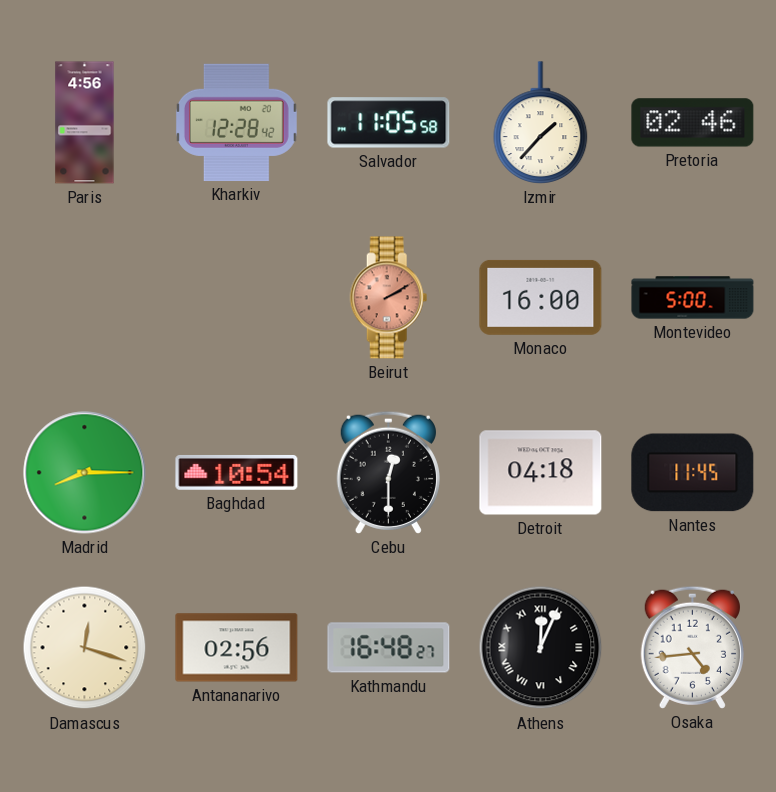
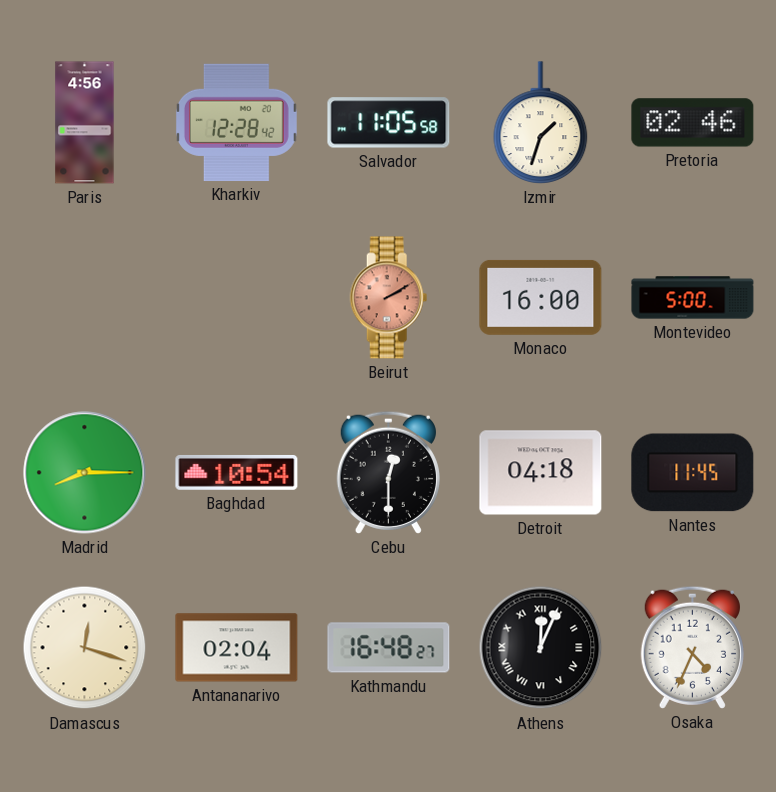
Izmir: 1:37 -> 1:33
Antananarivo: 02:56 -> 02:04
Osaka: 4:44 -> 4:34
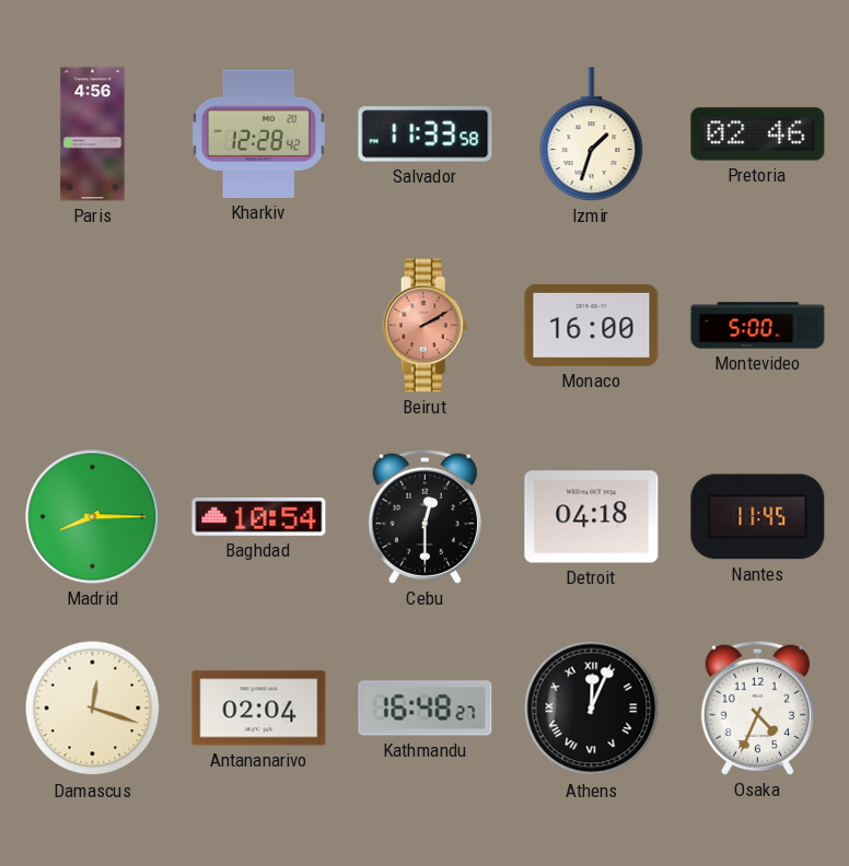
Salvador: 11:05 -> 11:33
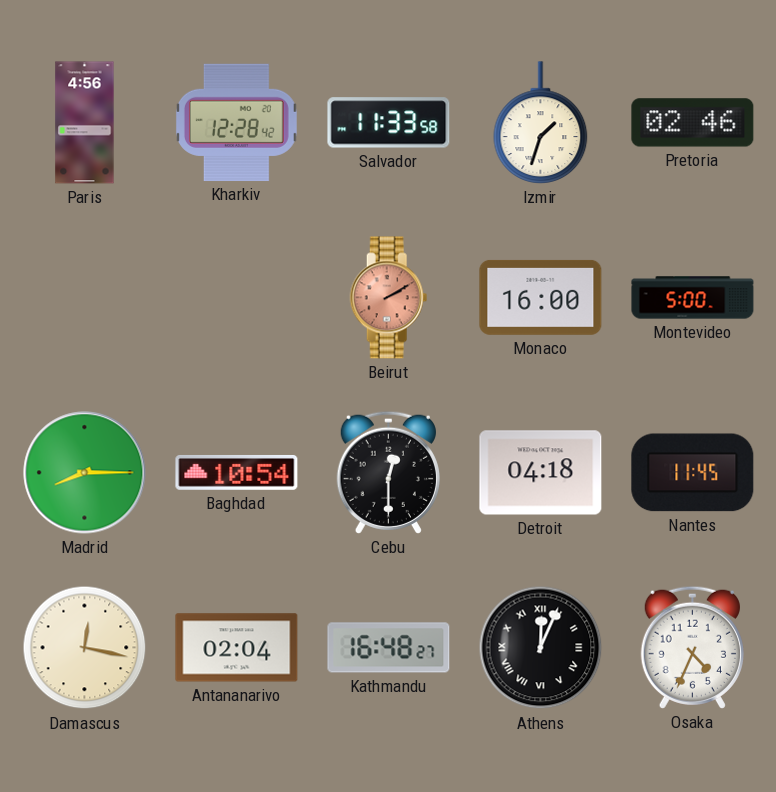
Damascus: 12:18 -> 12:17
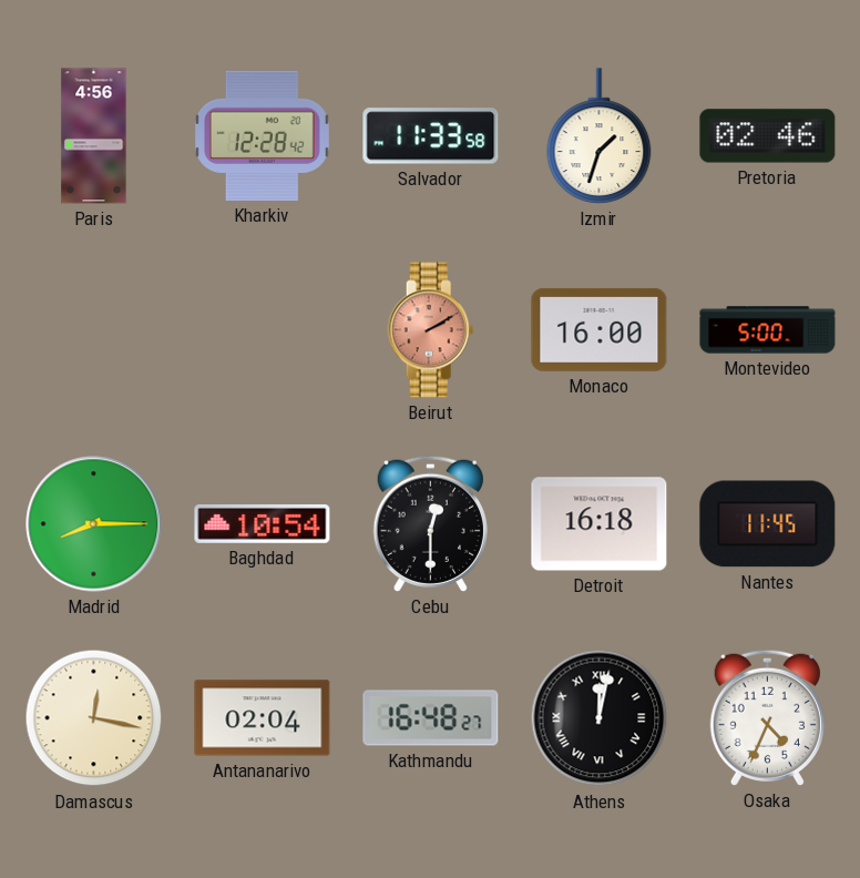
Detroit: 04:18 -> 16:18
Athens: 12:04 -> 12:02
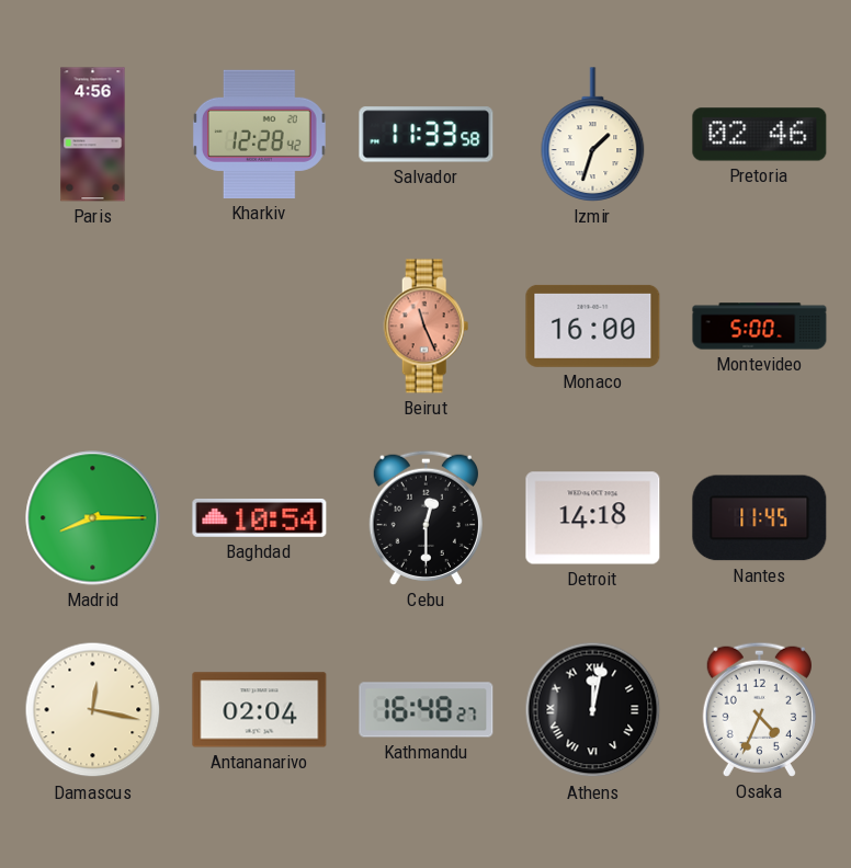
Beirut: 2:10 -> 11:26
Detroit: 16:18 -> 14:18
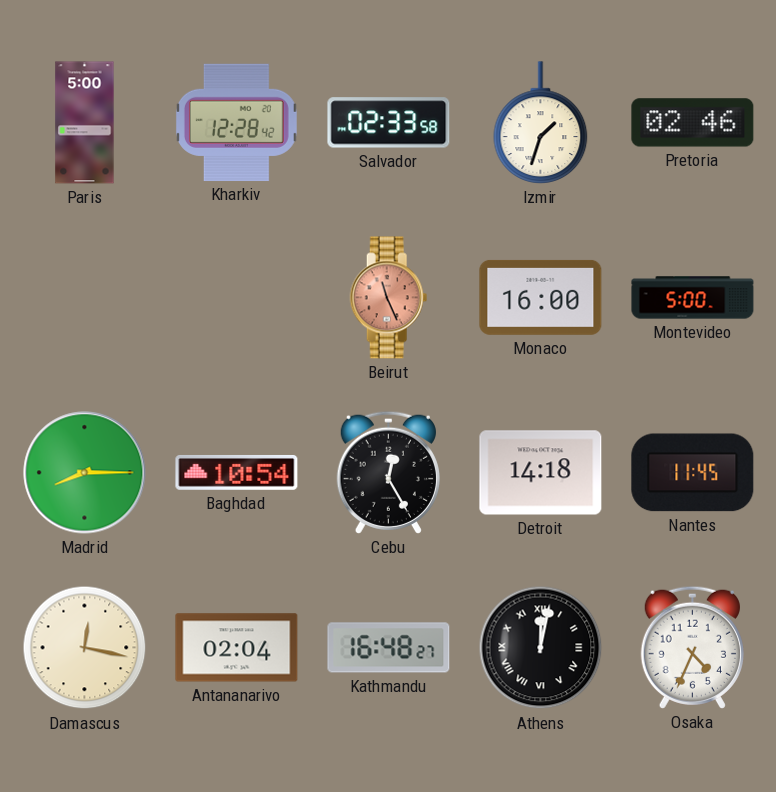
Paris: 4:56 -> 5:00
Salvador: 11:33 -> 02:33
Cebu: 12:30 -> 12:25
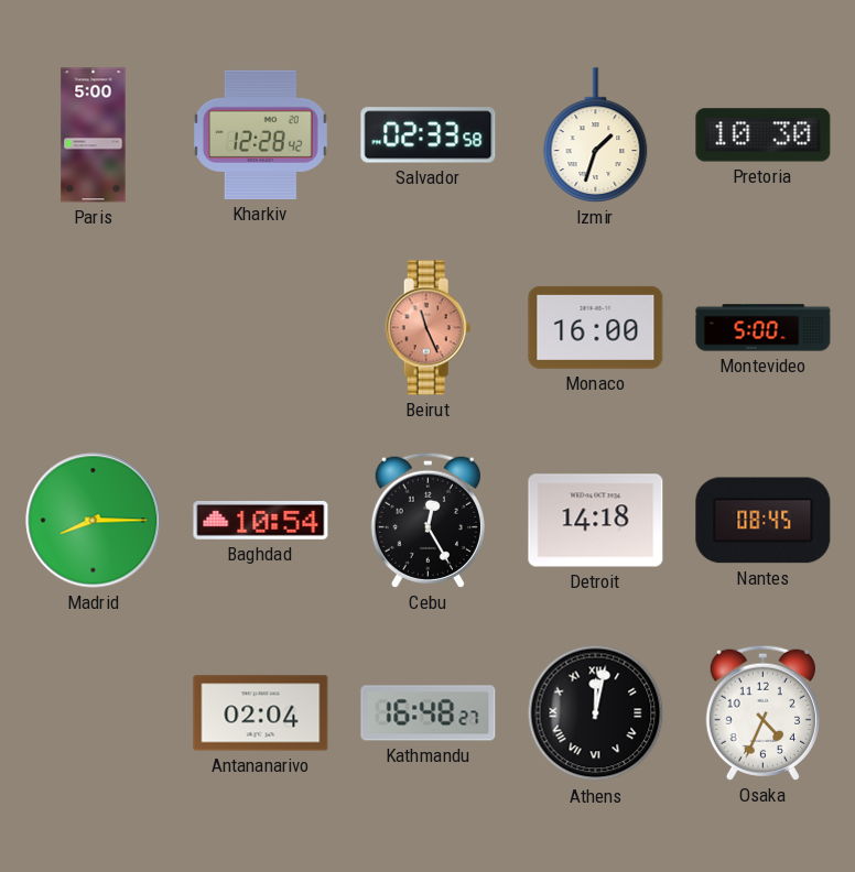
Pretoria: 02:46 -> 10:30
Nantes: 11:45 -> 08:45
Damascus: 12:17 -> none
